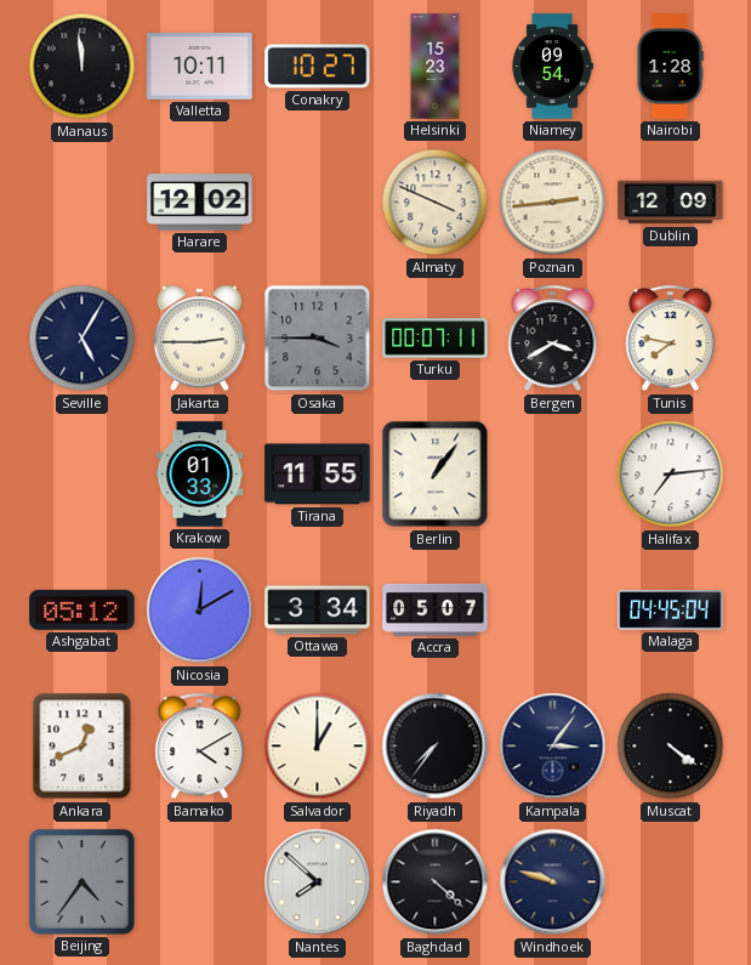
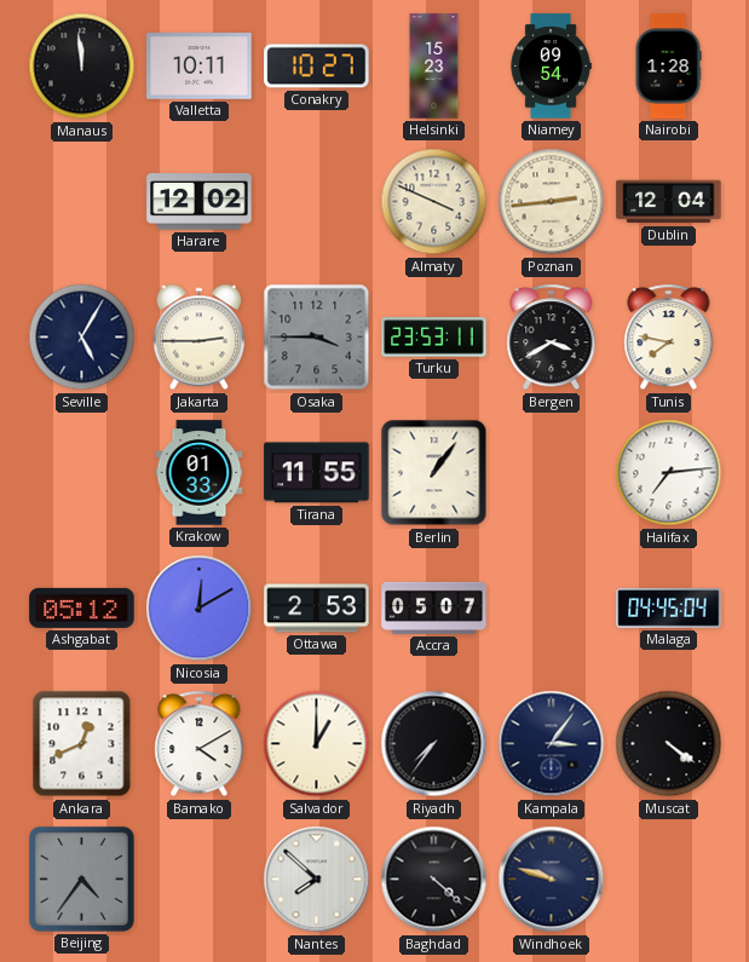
Dublin: 12:09 -> 12:04
Turku: 00:07 -> 23:53
Ottawa: 3:34 -> 2:53
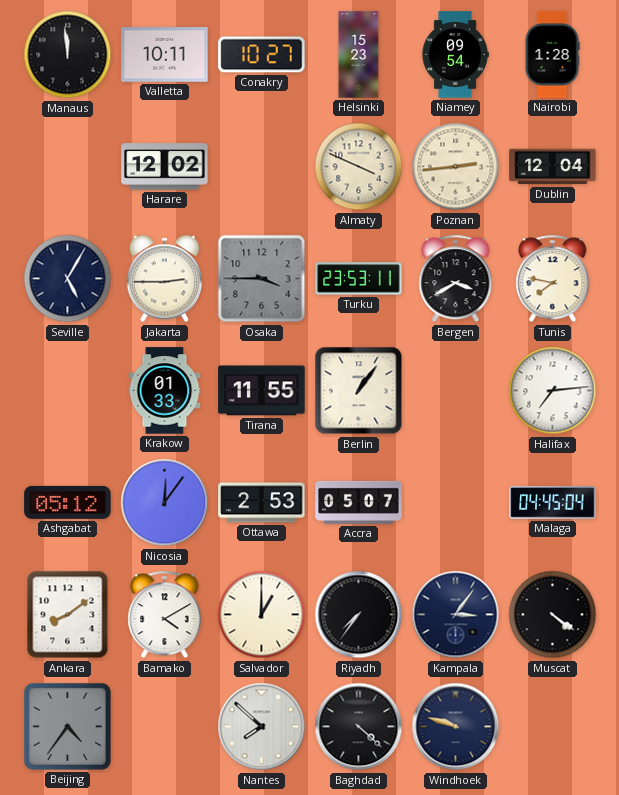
Nicosia: 12:10 -> 12:06
Ankara: 12:41 -> 8:09
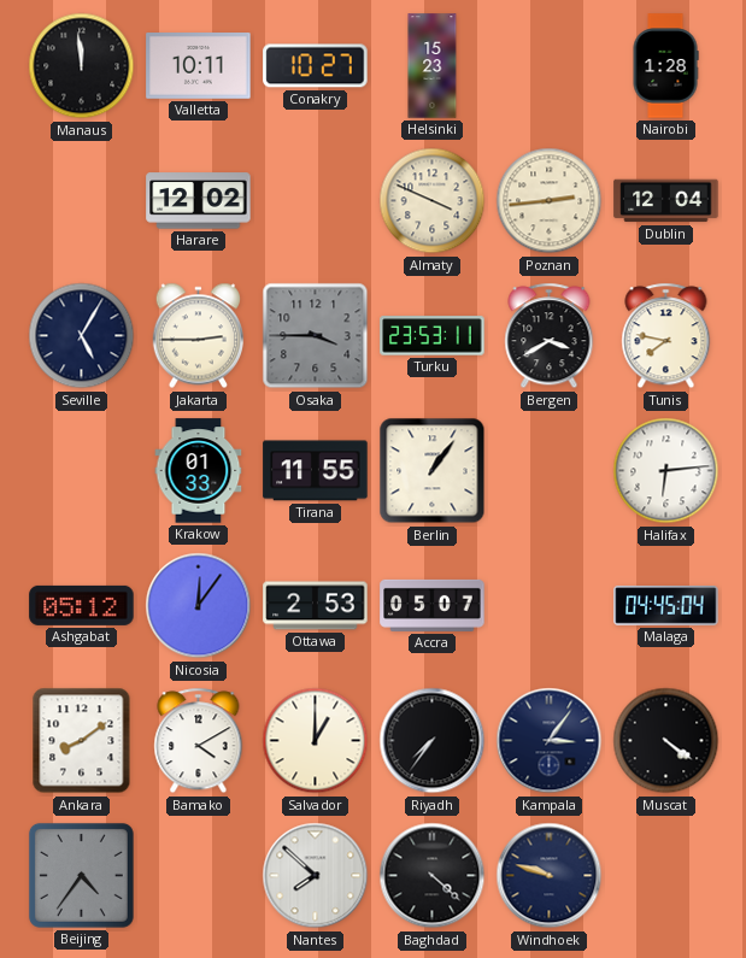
Niamey: 09:54 -> none
Halifax: 7:14 -> 6:14
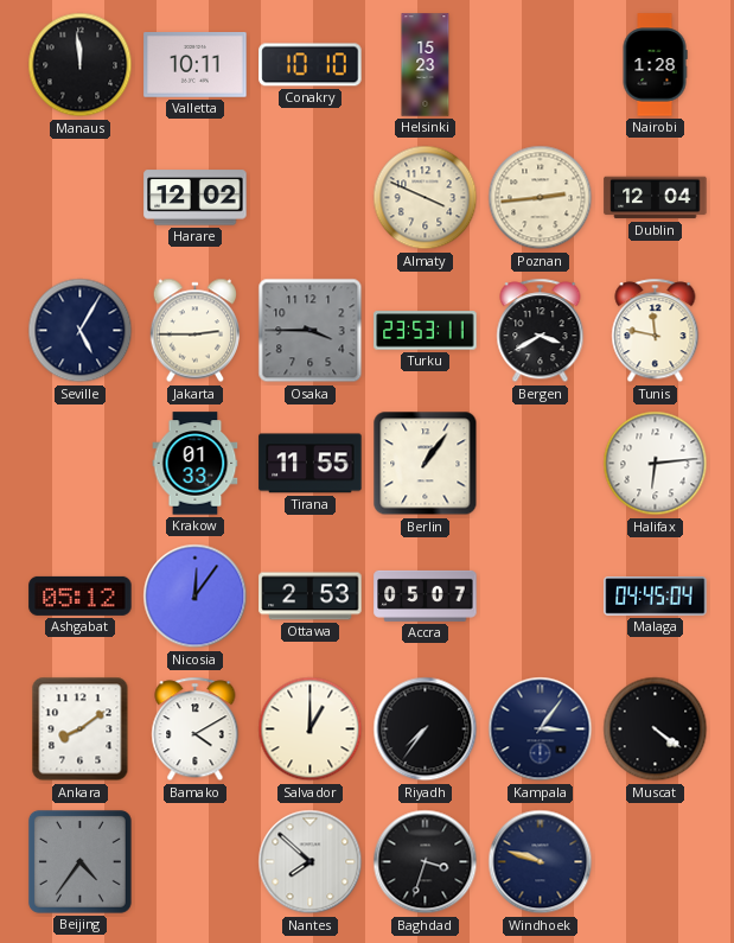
Conakry: 10:27 -> 10:10
Tunis: 7:47 -> 11:47
Baghdad: 4:22 -> 3:33
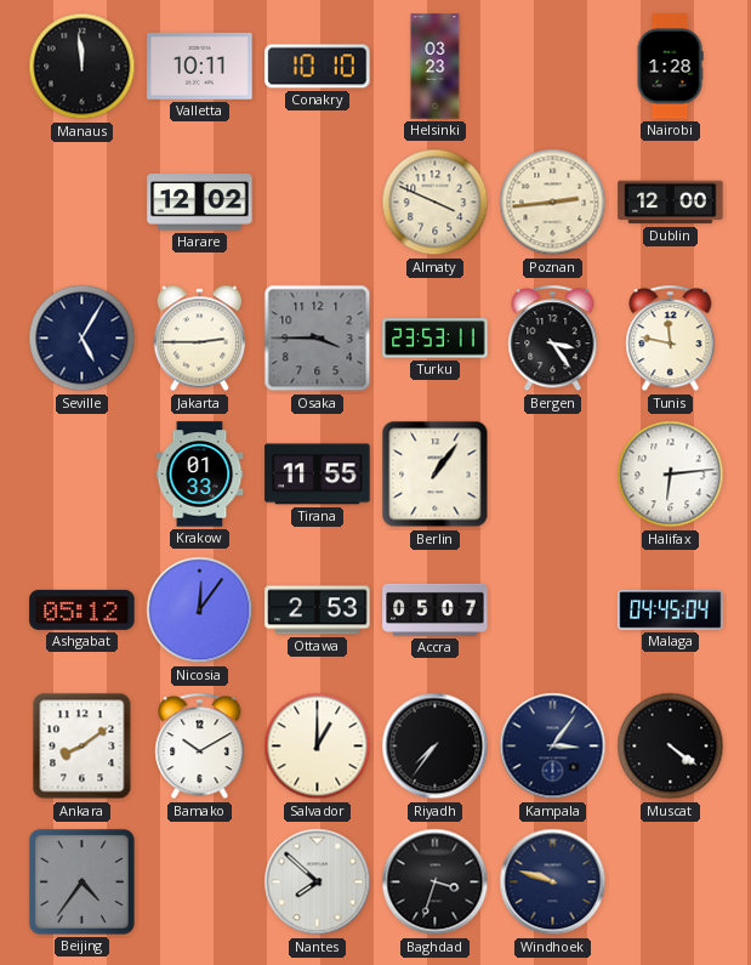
Helsinki: 15:23 -> 03:23
Dublin: 12:04 -> 12:00
Bergen: 3:40 -> 3:24
Bamako: 4:10 -> 10:10
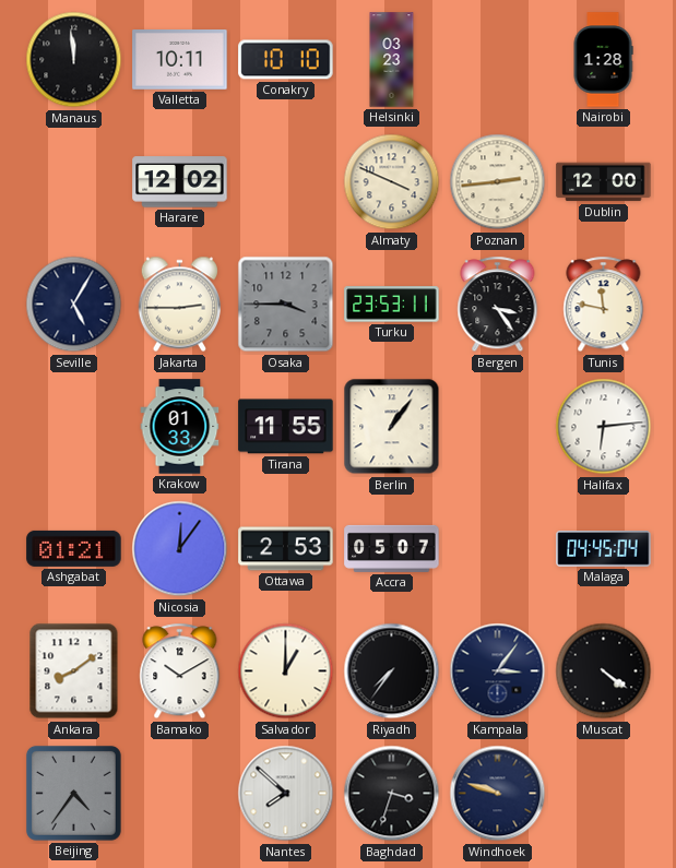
Ashgabat: 05:12 -> 01:21
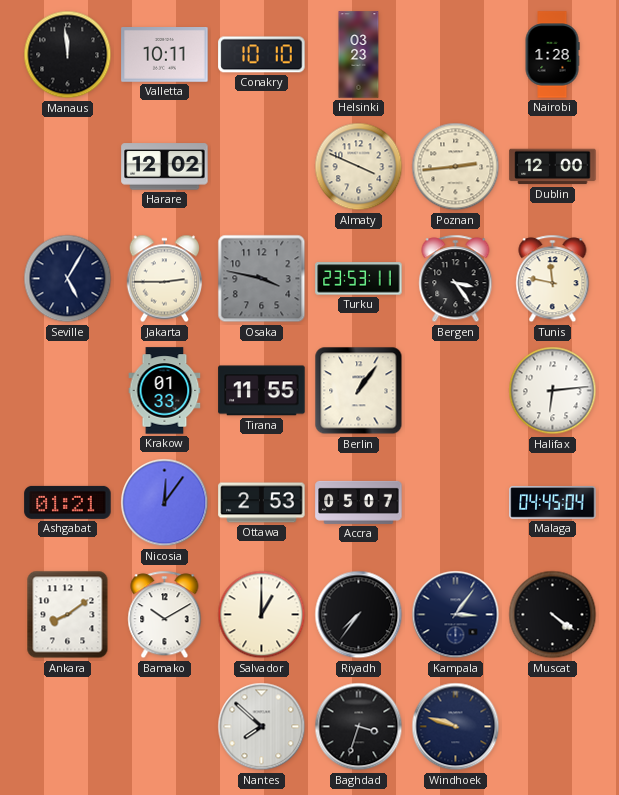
Osaka: 3:45 -> 3:47
Beijing: 4:36 -> none
